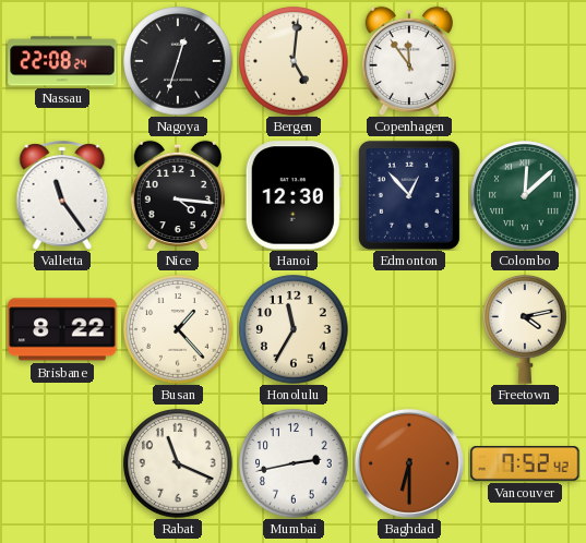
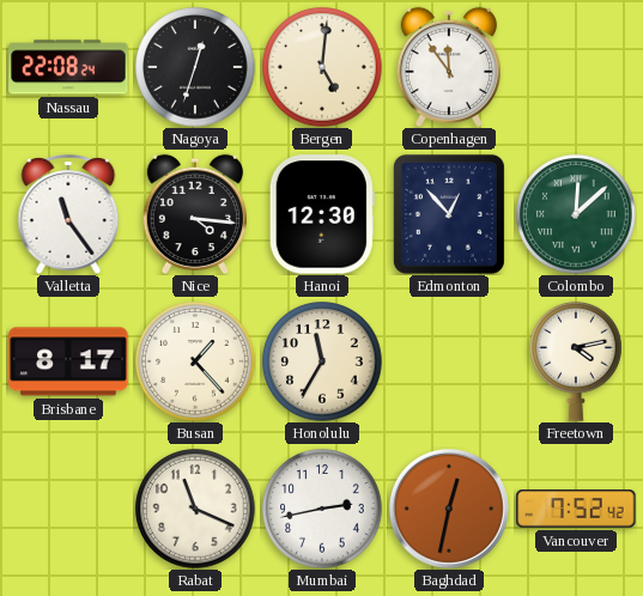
Brisbane: 8:22 -> 8:17
Baghdad: 6:30 -> 12:32
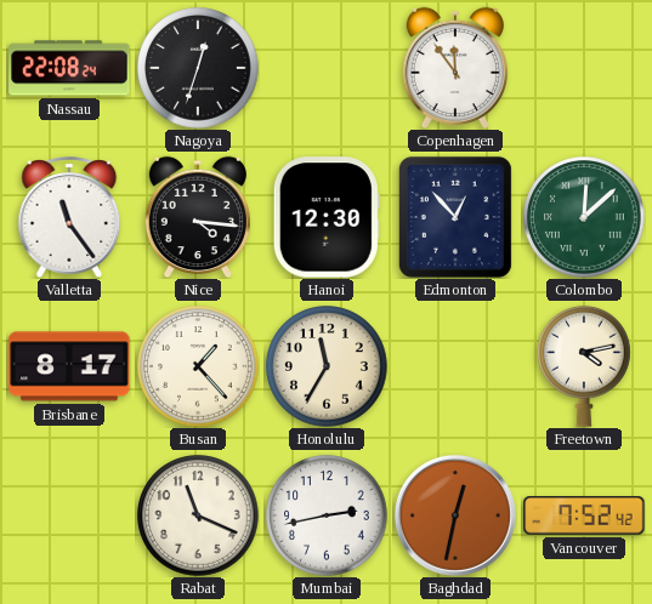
Bergen: 5:01 -> none
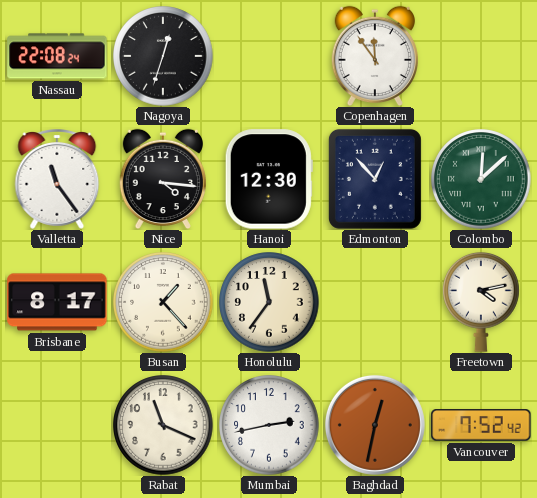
Honolulu: 11:35 -> 11:36
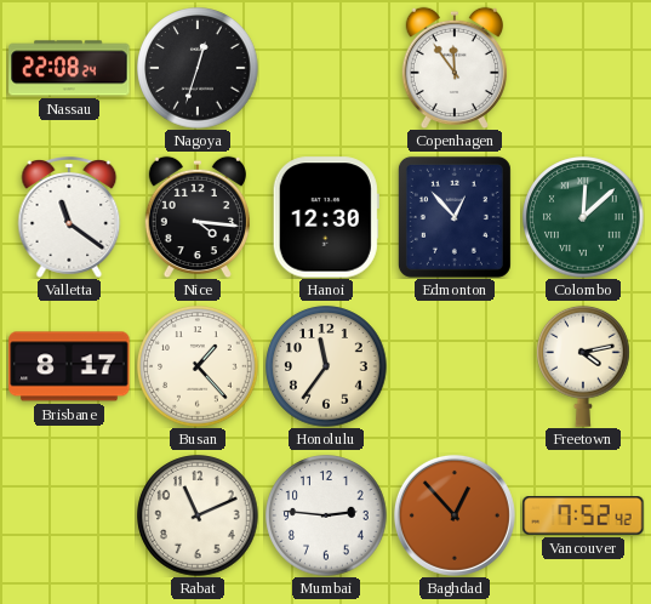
Valletta: 11:24 -> 11:21
Rabat: 11:19 -> 11:11
Mumbai: 2:43 -> 2:46
Baghdad: 12:32 -> 12:53
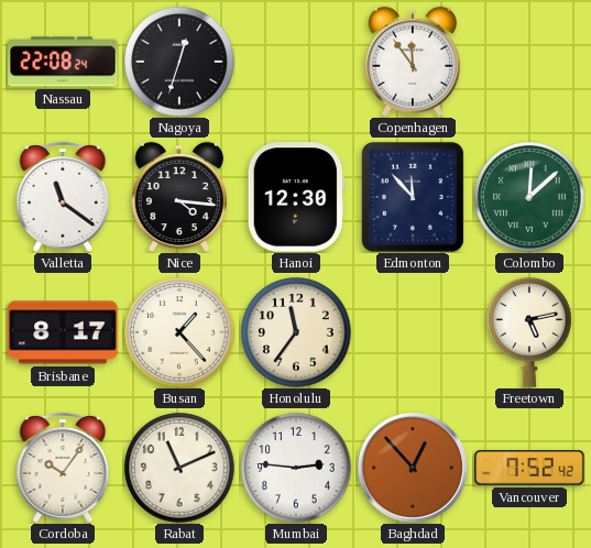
Edmonton: 12:53 -> 11:53
Freetown: 4:13 -> 5:13
Cordoba: none -> 10:06
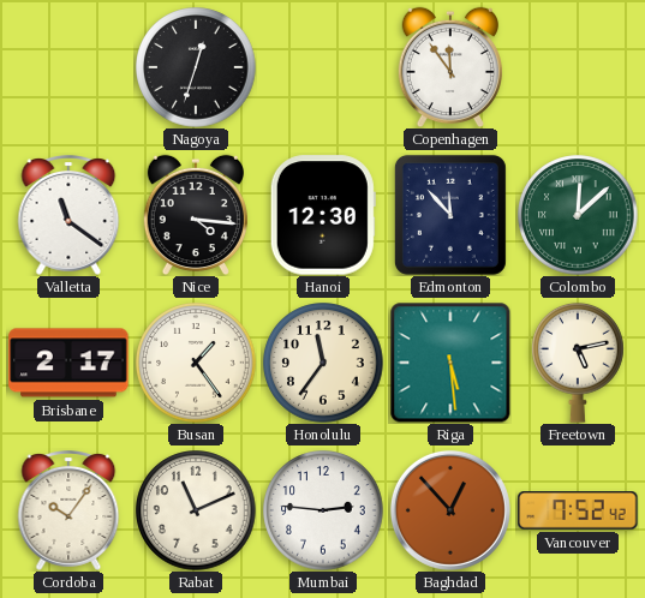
Nassau: 22:08 -> none
Brisbane: 8:17 -> 2:17
Busan: 1:23 -> 1:24
Riga: none -> 5:29
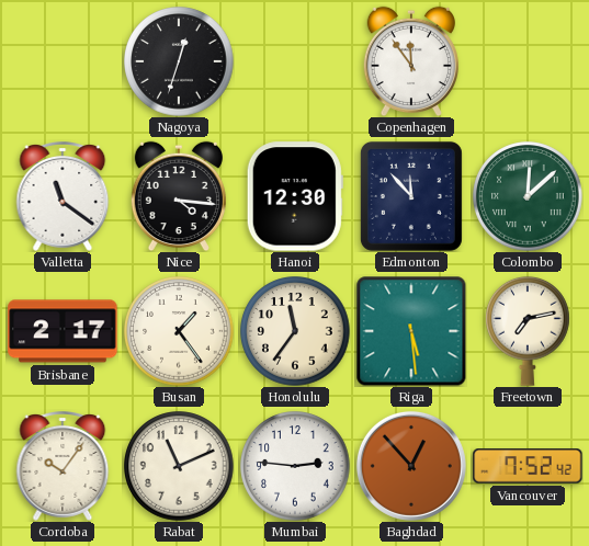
Freetown: 5:13 -> 7:13
